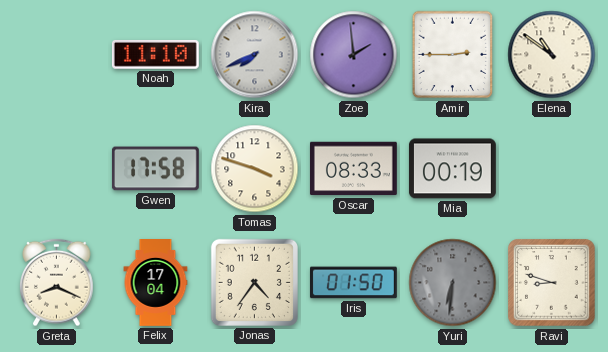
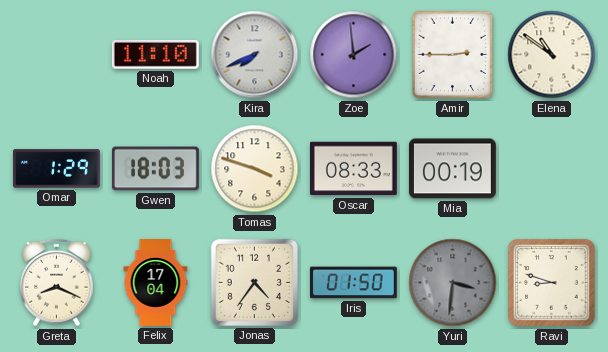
Omar: none -> 1:29
Gwen: 17:58 -> 18:03
Yuri: 6:31 -> 3:31
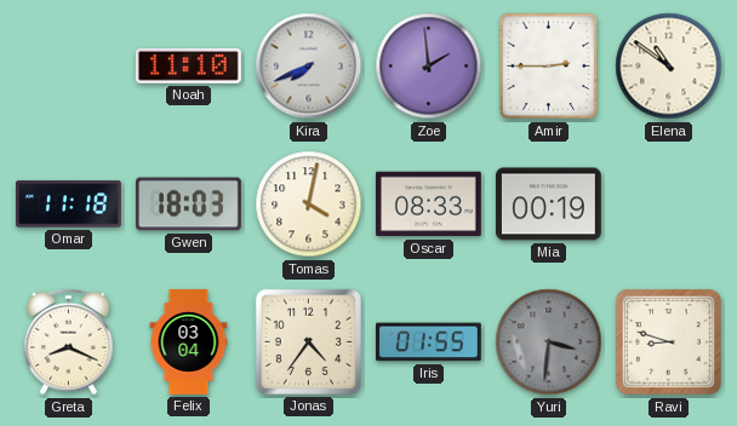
Omar: 1:29 -> 11:18
Tomas: 3:48 -> 4:02
Felix: 17:04 -> 03:04
Iris: 01:50 -> 01:55
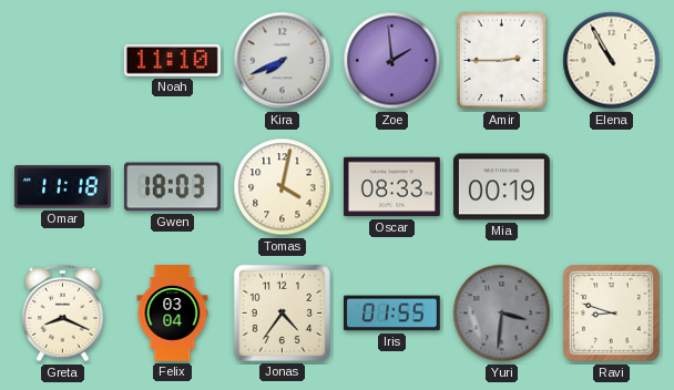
Elena: 10:51 -> 10:55
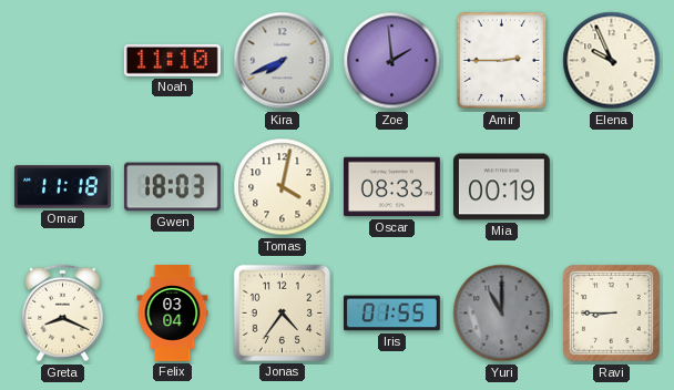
Elena: 10:55 -> 9:56
Yuri: 3:31 -> 11:00
Ravi: 8:48 -> 8:45
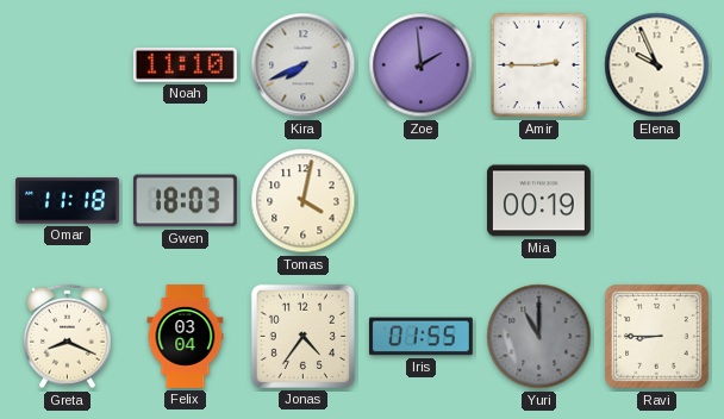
Oscar: 08:33 -> none
